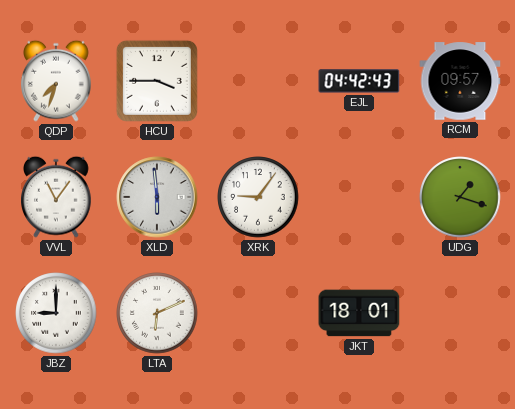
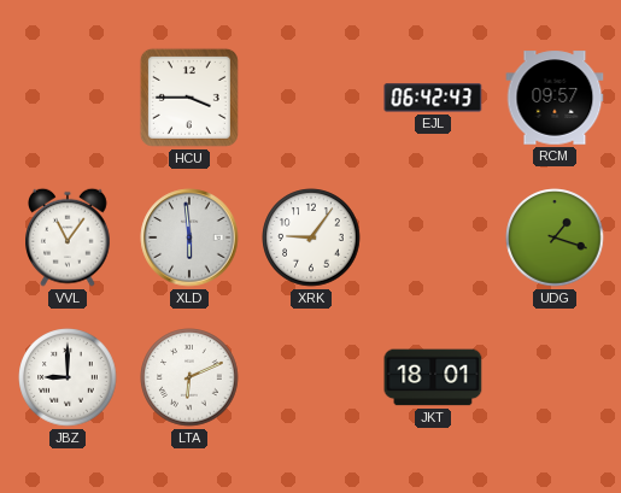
QDP: 7:33 -> none
EJL: 04:42 -> 06:42
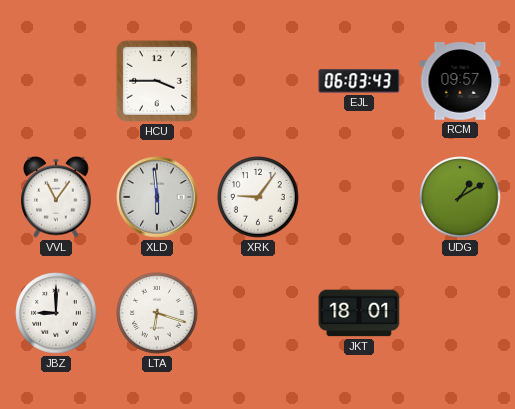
EJL: 06:42 -> 06:03
UDG: 1:18 -> 1:10
LTA: 6:11 -> 6:18
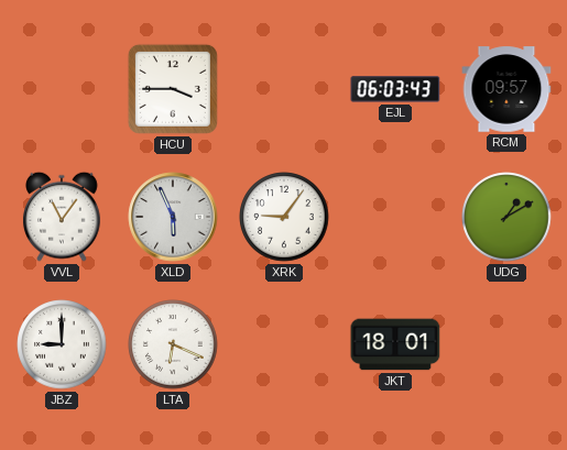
XLD: 5:59 -> 5:56
LTA: 6:18 -> 6:19
